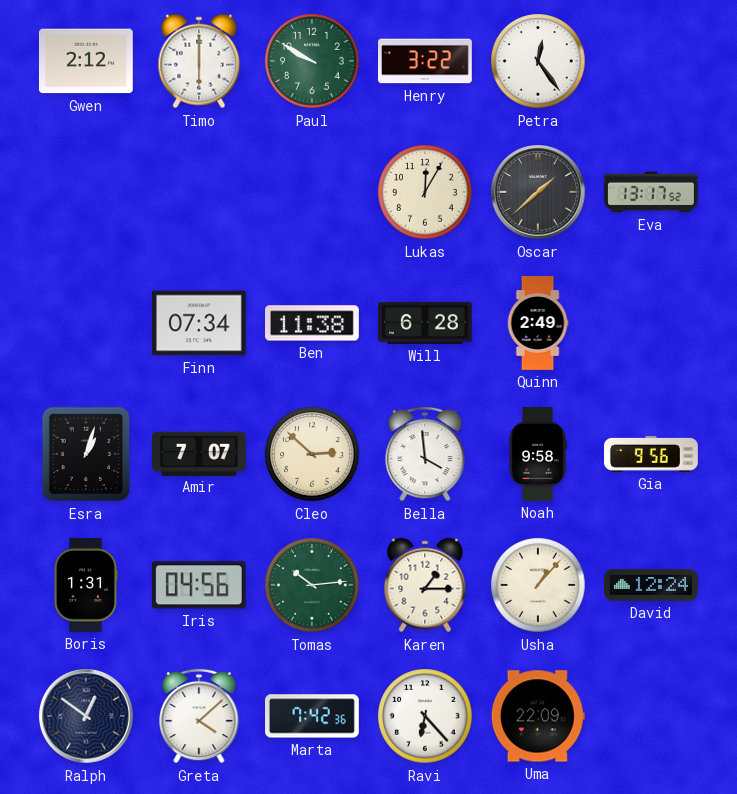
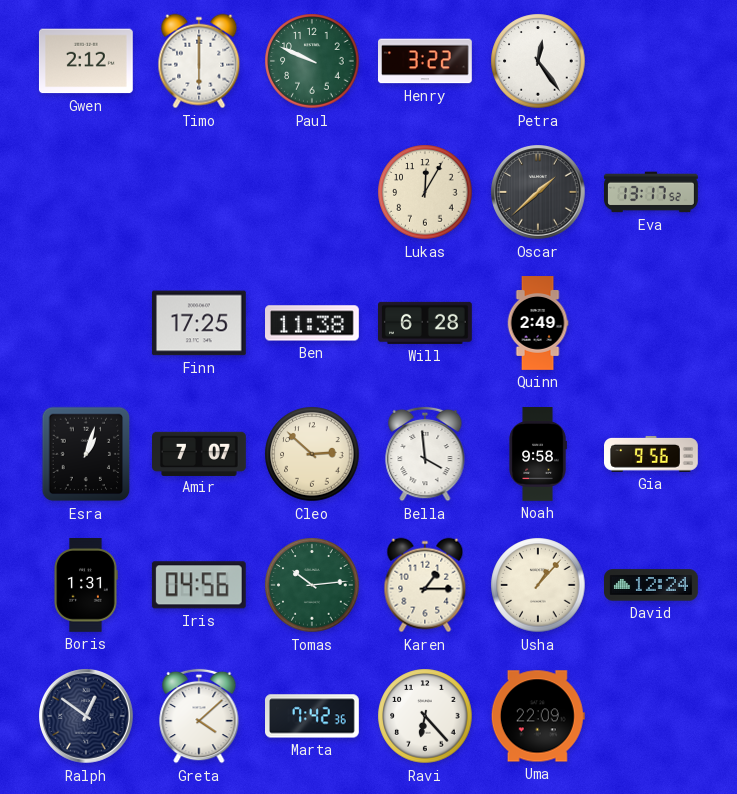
Paul: 9:50 -> 9:49
Finn: 07:34 -> 17:25
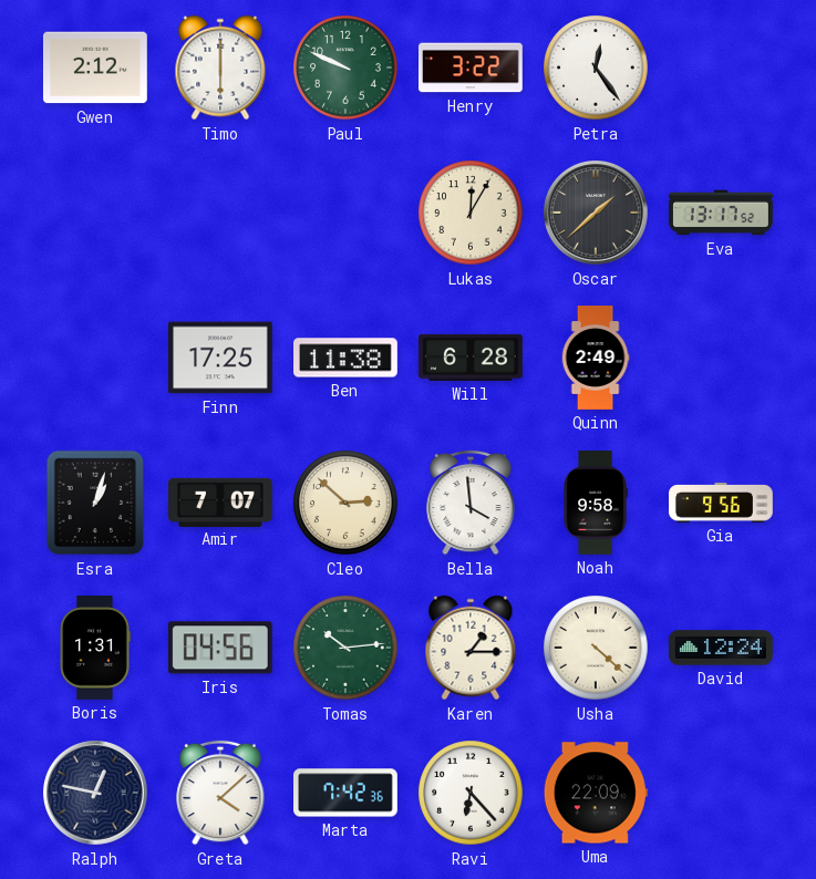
Usha: 1:07 -> 4:22
Ralph: 12:51 -> 12:47
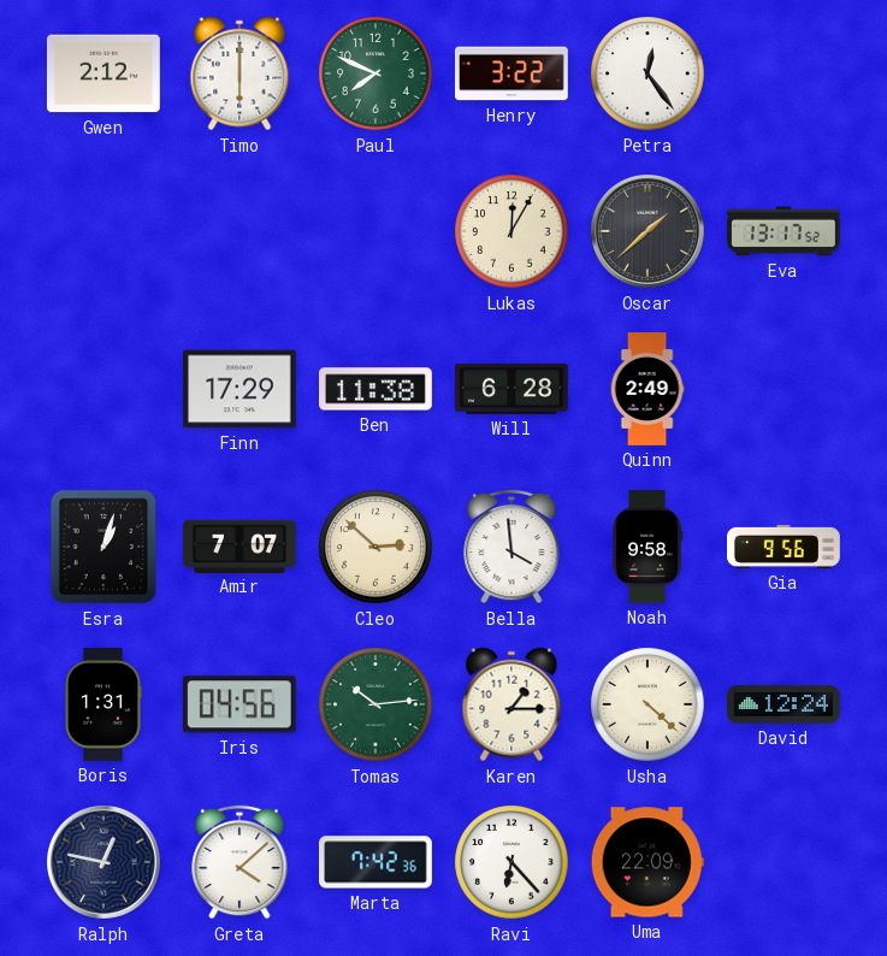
Paul: 9:49 -> 7:49
Finn: 17:25 -> 17:29
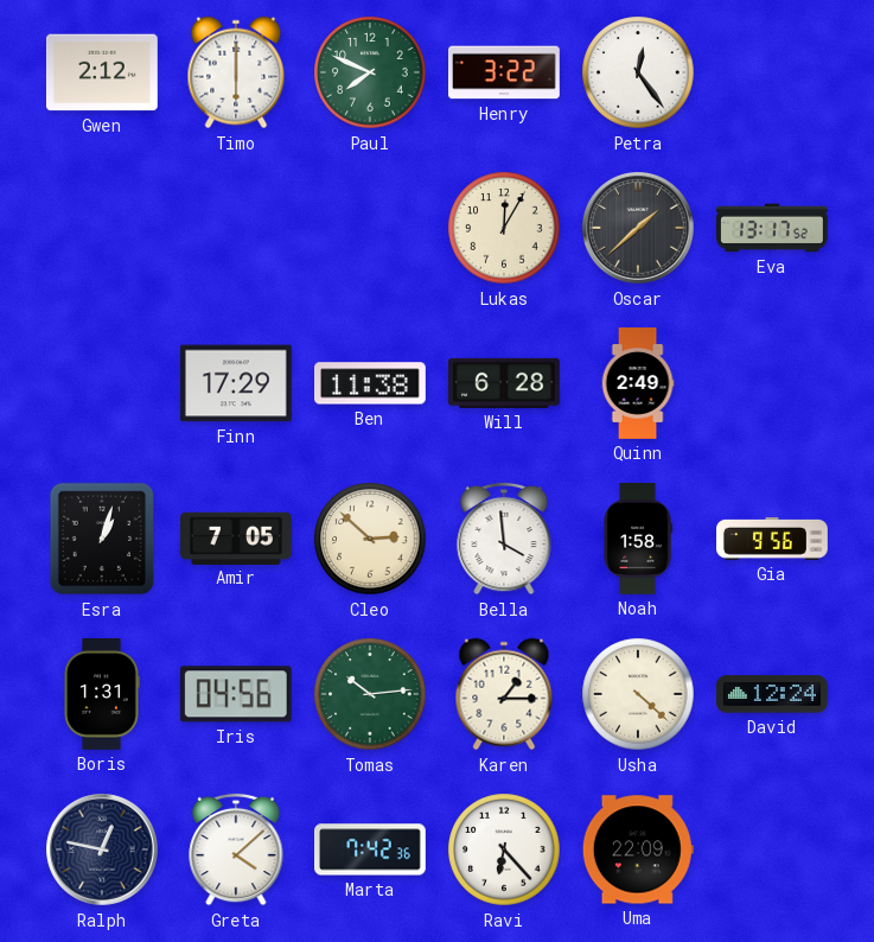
Amir: 7:07 -> 7:05
Noah: 9:58 -> 1:58
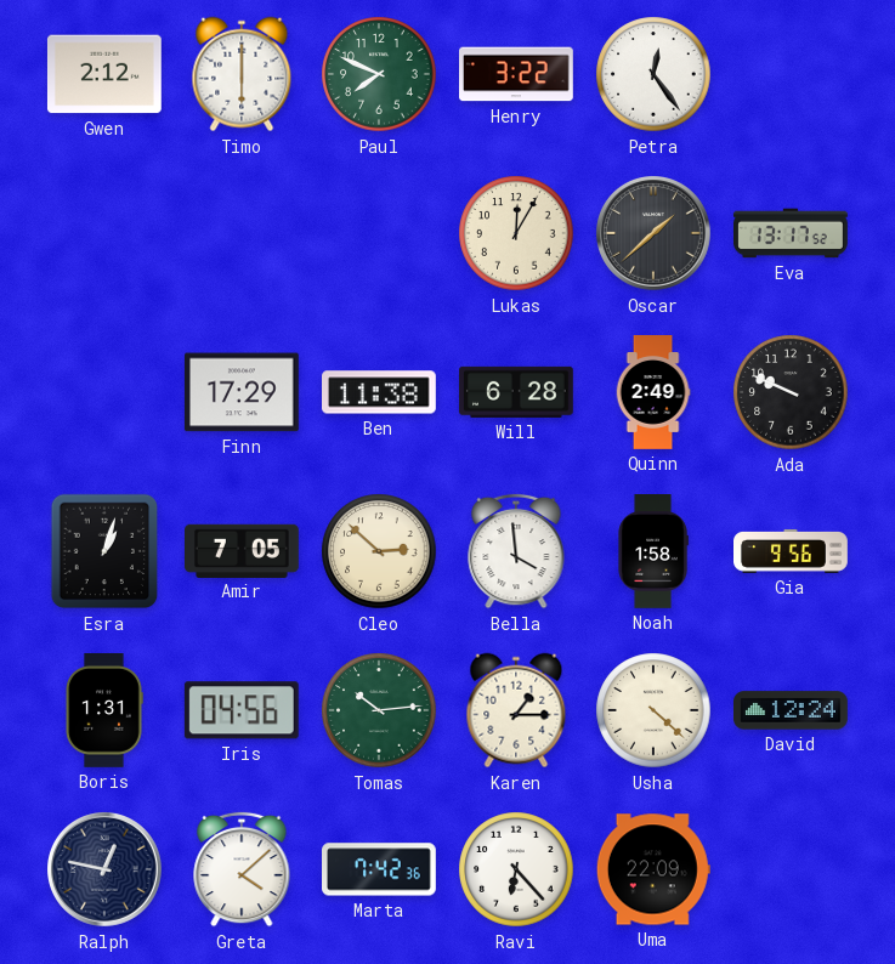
Ada: none -> 9:49
